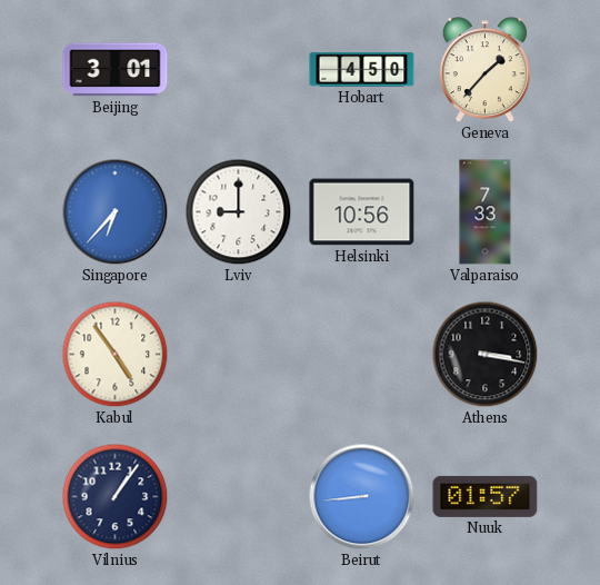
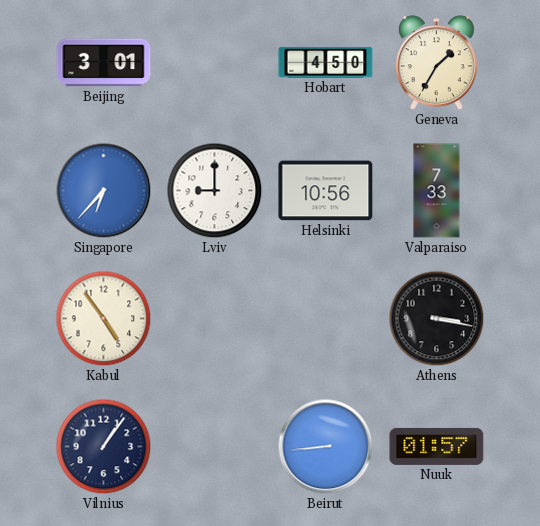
Geneva: 1:37 -> 1:35
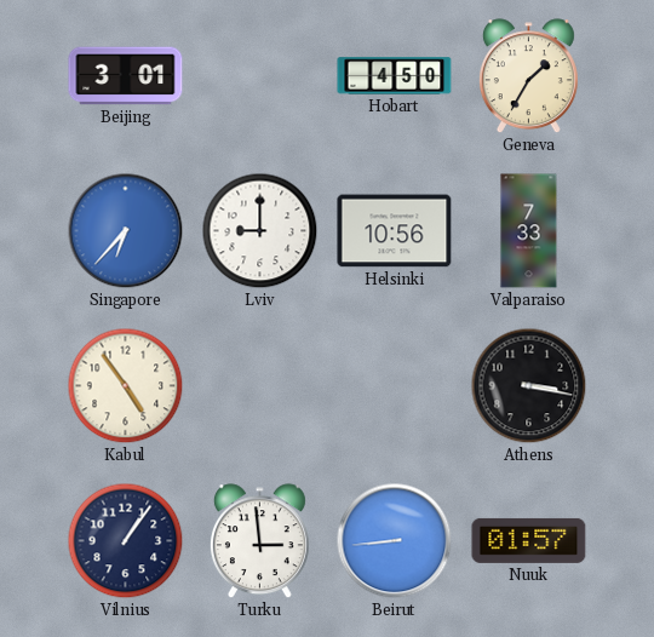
Turku: none -> 2:59
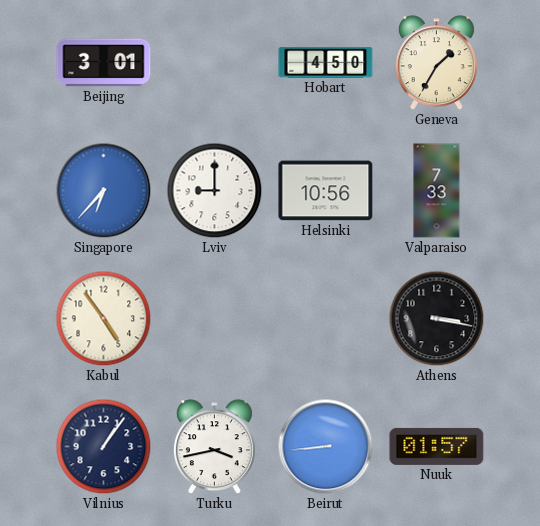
Turku: 2:59 -> 3:43
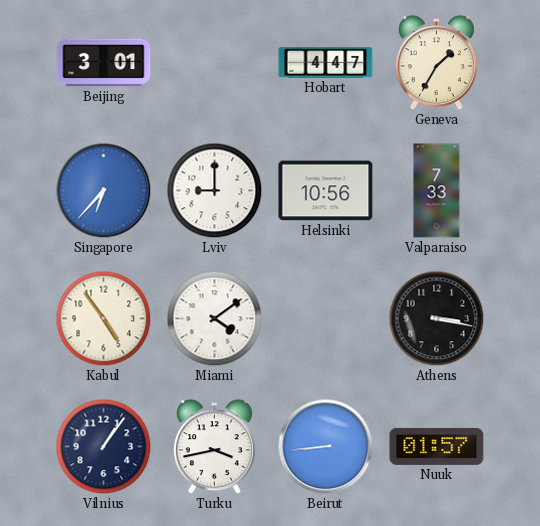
Hobart: 4:50 -> 4:47
Miami: none -> 4:09
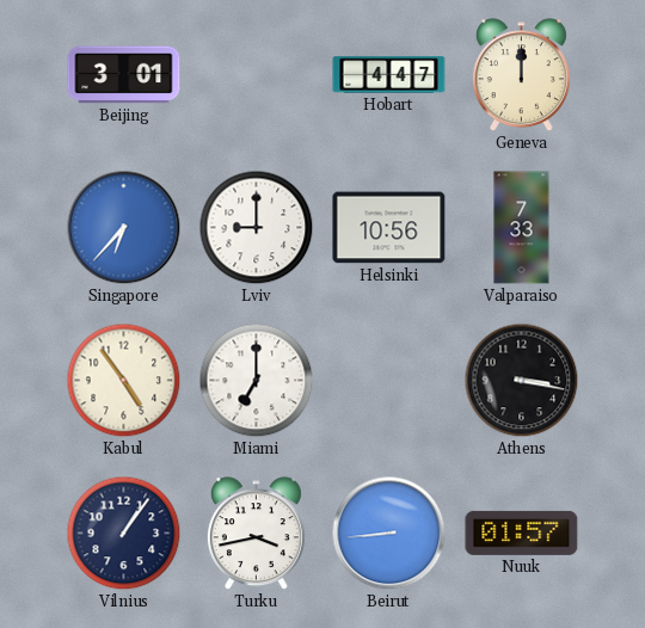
Geneva: 1:35 -> 12:00
Miami: 4:09 -> 7:00
